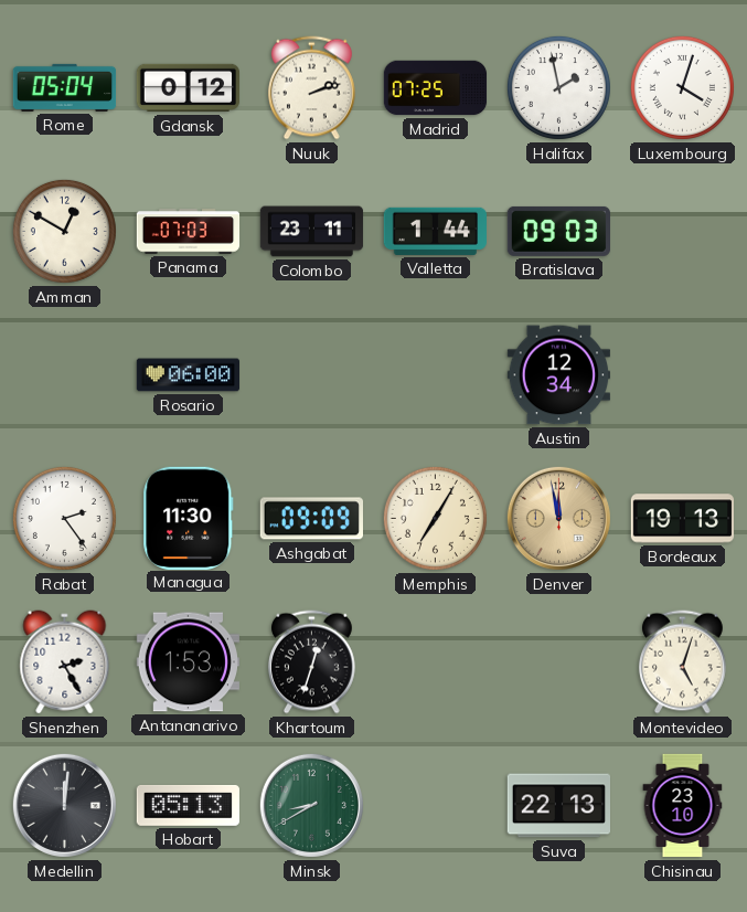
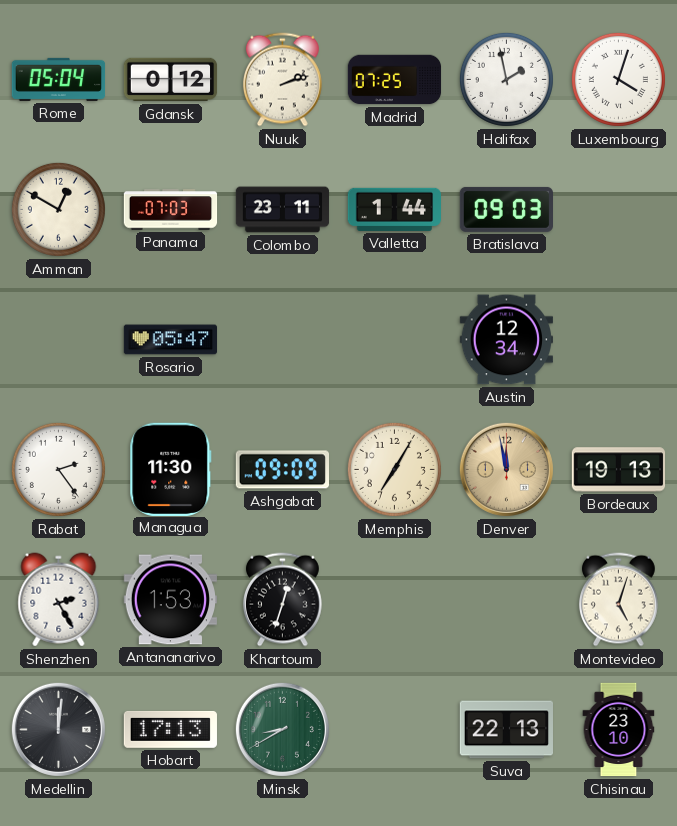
Rosario: 06:00 -> 05:47
Hobart: 05:13 -> 17:13
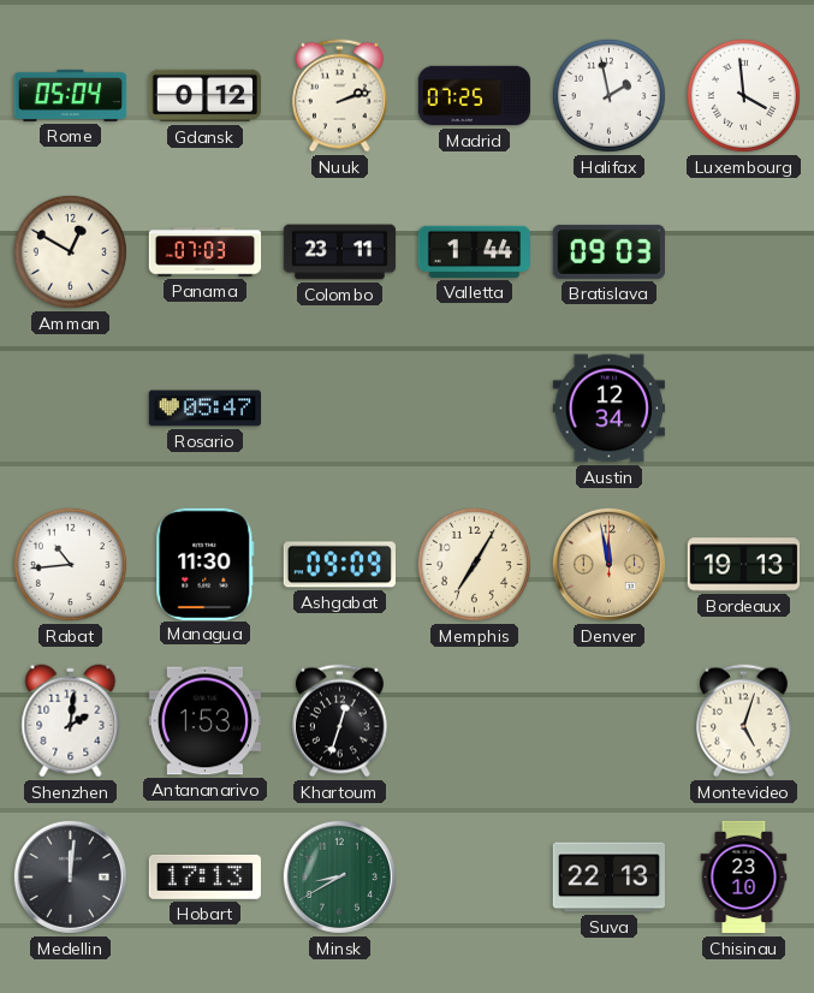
Luxembourg: 4:03 -> 3:59
Rabat: 2:24 -> 10:44
Shenzhen: 2:25 -> 2:01
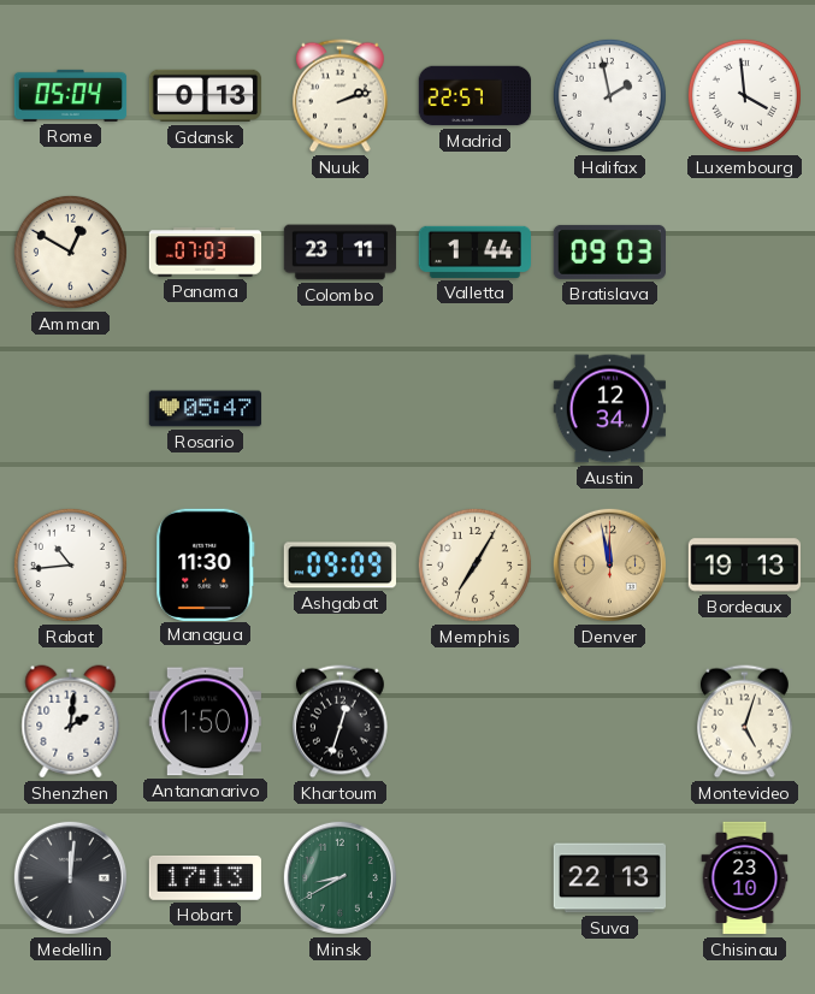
Gdansk: 0:12 -> 0:13
Madrid: 07:25 -> 22:57
Antananarivo: 1:53 -> 1:50
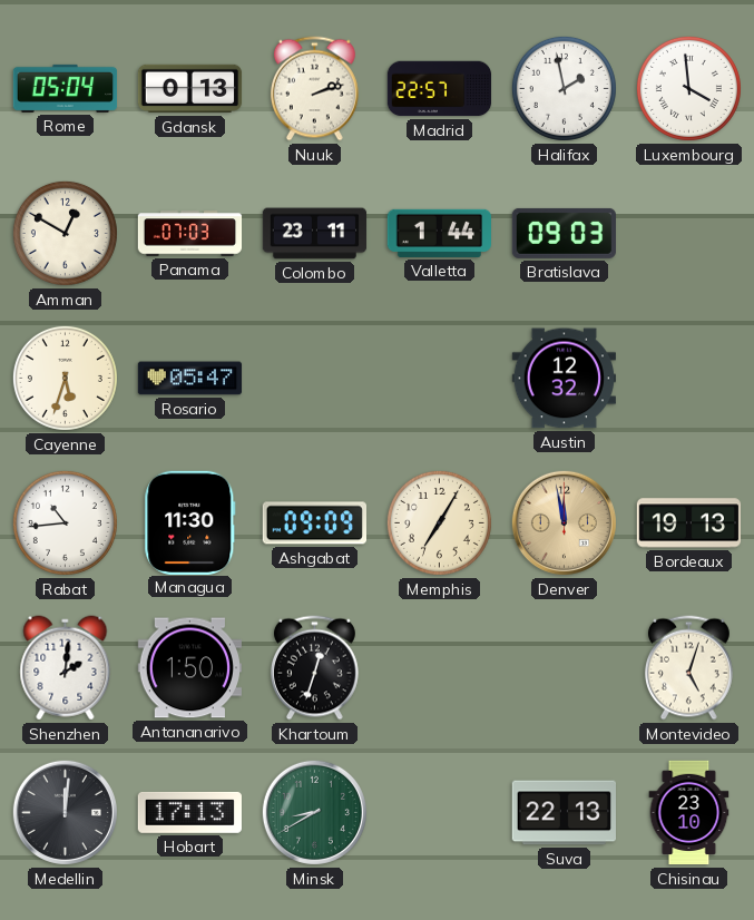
Cayenne: none -> 5:33
Austin: 12:34 -> 12:32
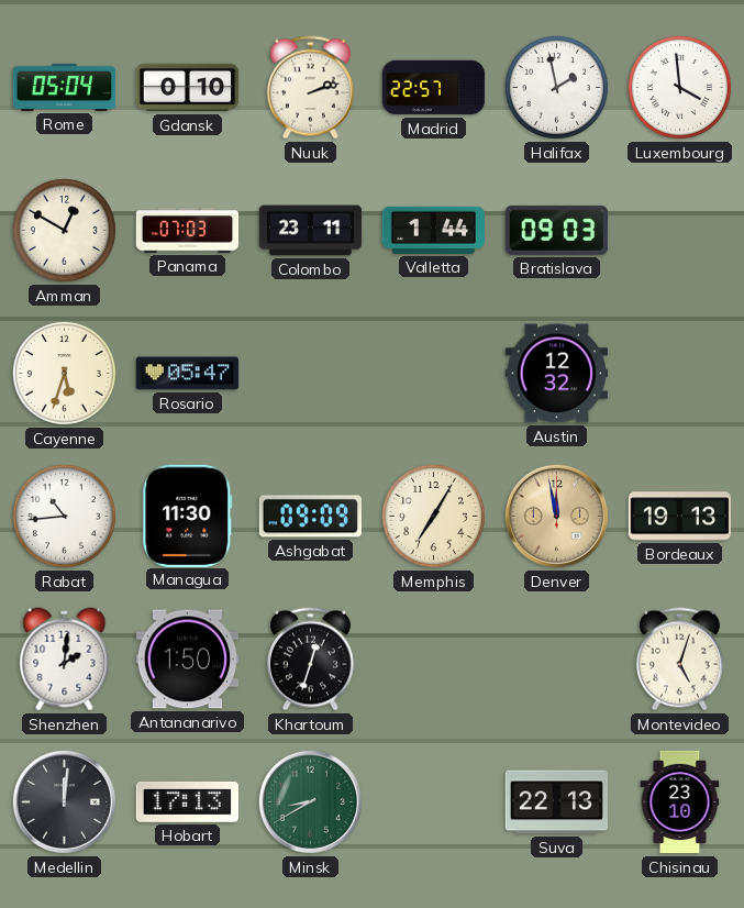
Gdansk: 0:13 -> 0:10
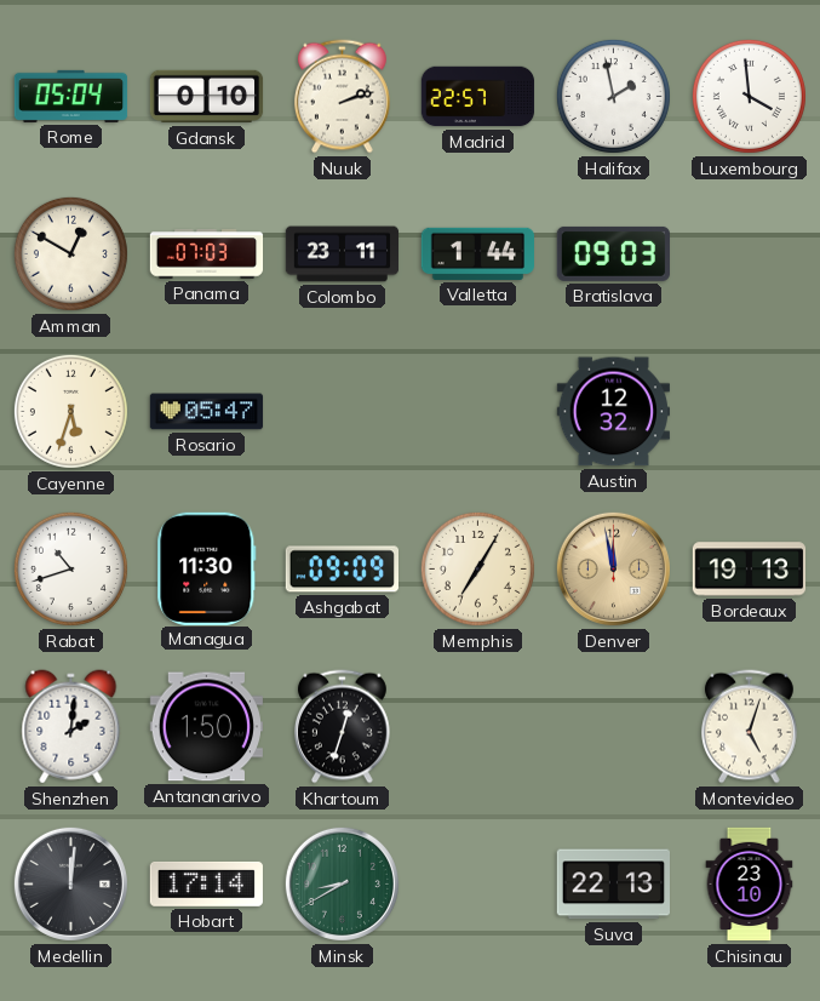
Rabat: 10:44 -> 10:42
Hobart: 17:13 -> 17:14
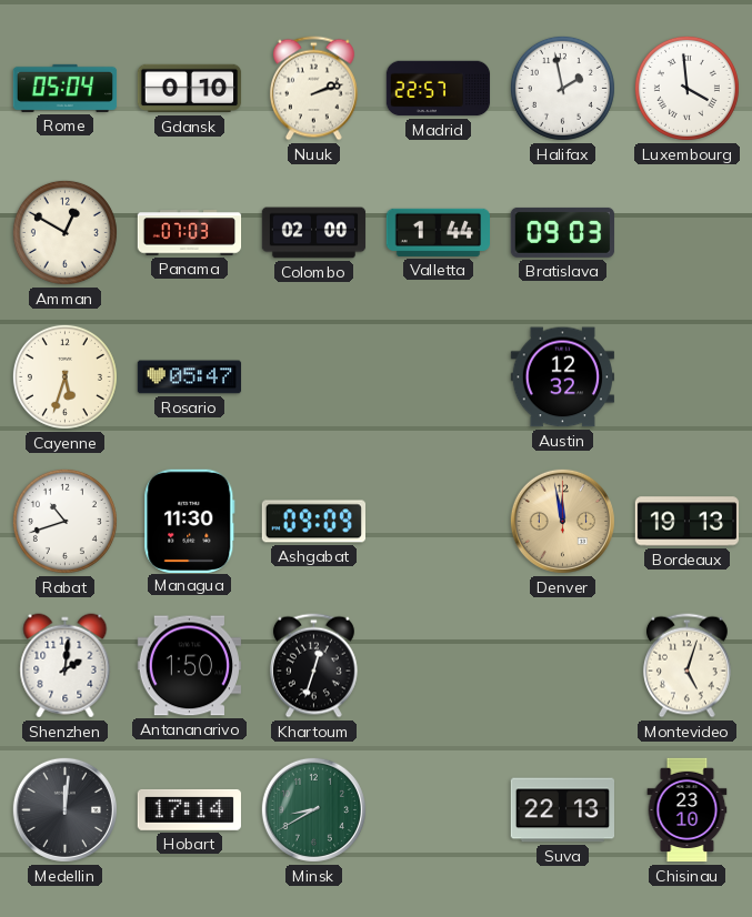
Colombo: 23:11 -> 02:00
Memphis: 7:05 -> none
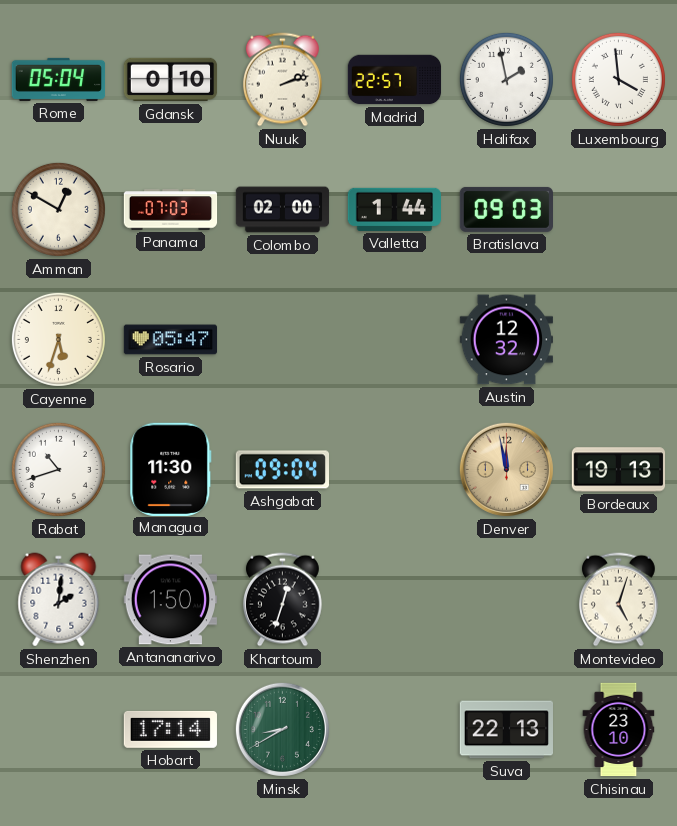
Ashgabat: 09:09 -> 09:04
Medellin: 12:01 -> none
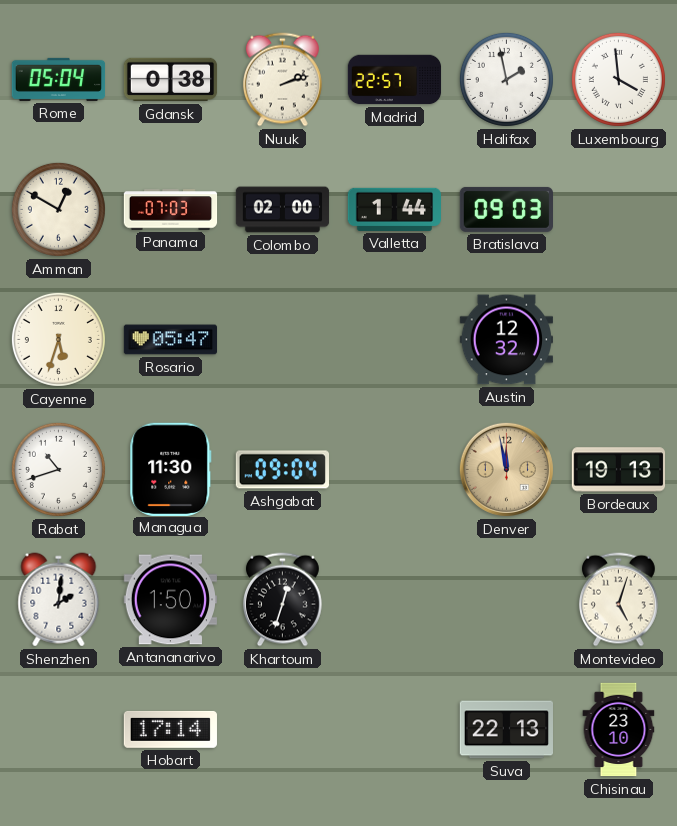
Gdansk: 0:10 -> 0:38
Minsk: 8:40 -> none
